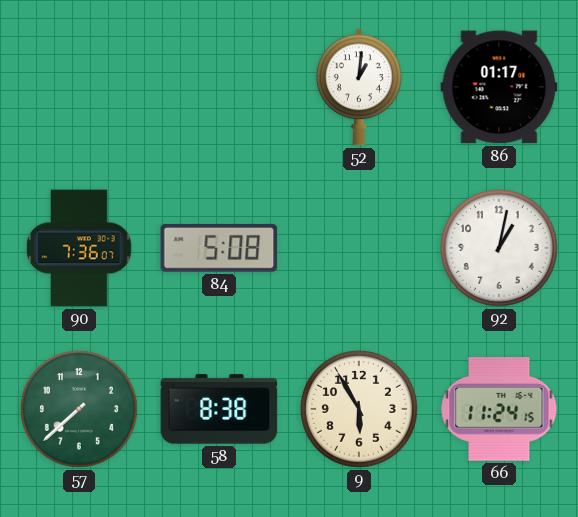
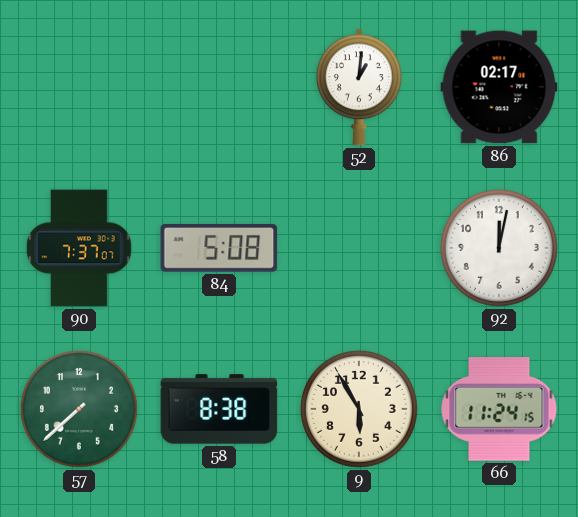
86: 01:17 -> 02:17
90: 7:36 -> 7:37
92: 1:02 -> 12:02
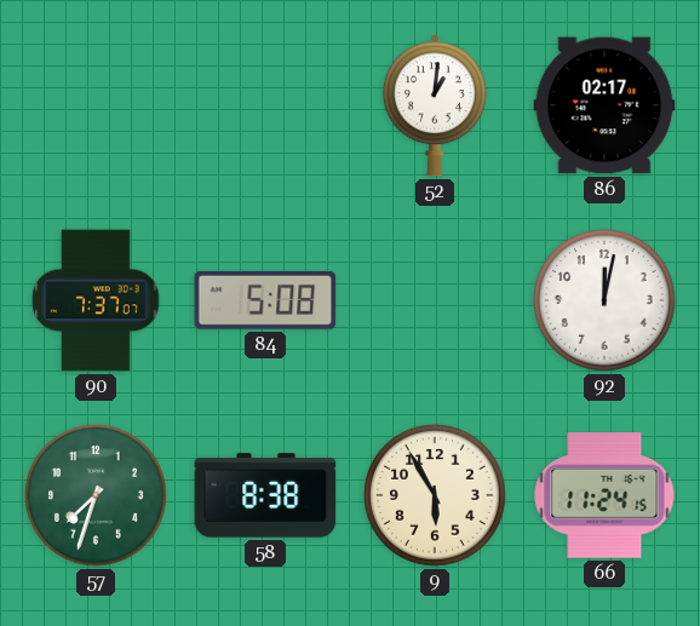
57: 7:38 -> 7:33
